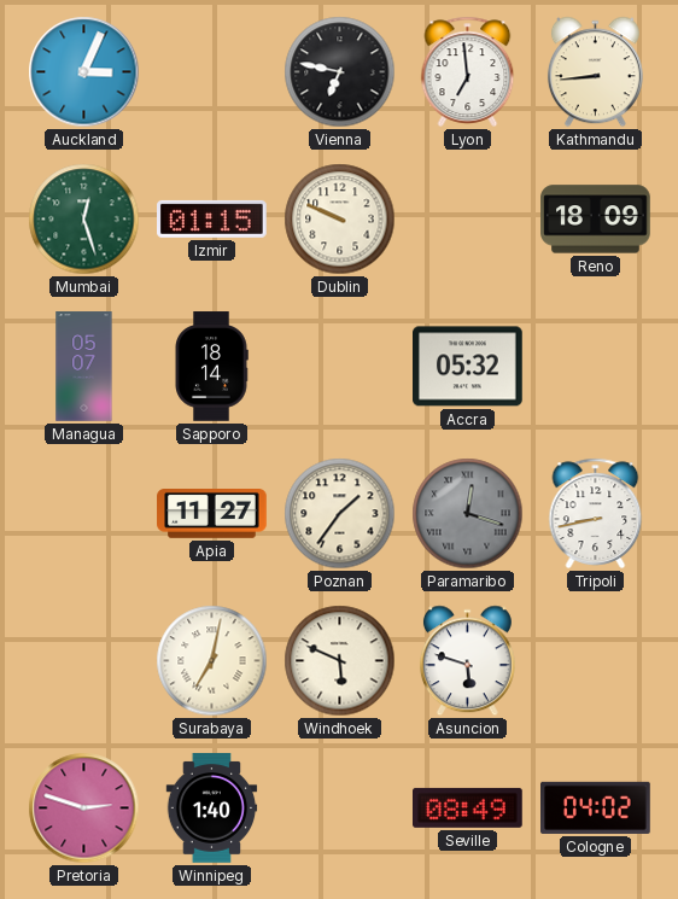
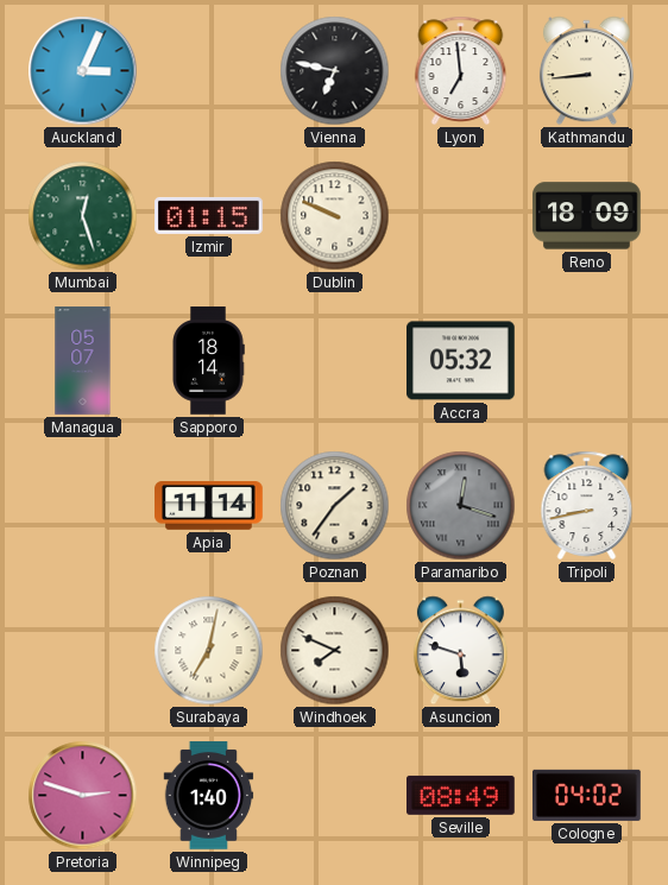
Apia: 11:27 -> 11:14
Windhoek: 5:49 -> 7:49
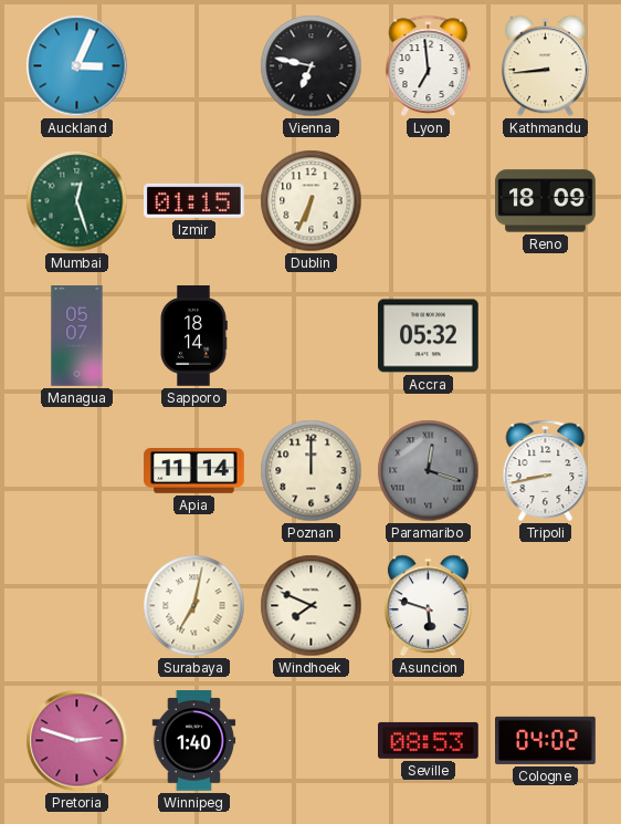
Dublin: 9:49 -> 6:34
Poznan: 1:36 -> 12:00
Seville: 08:49 -> 08:53
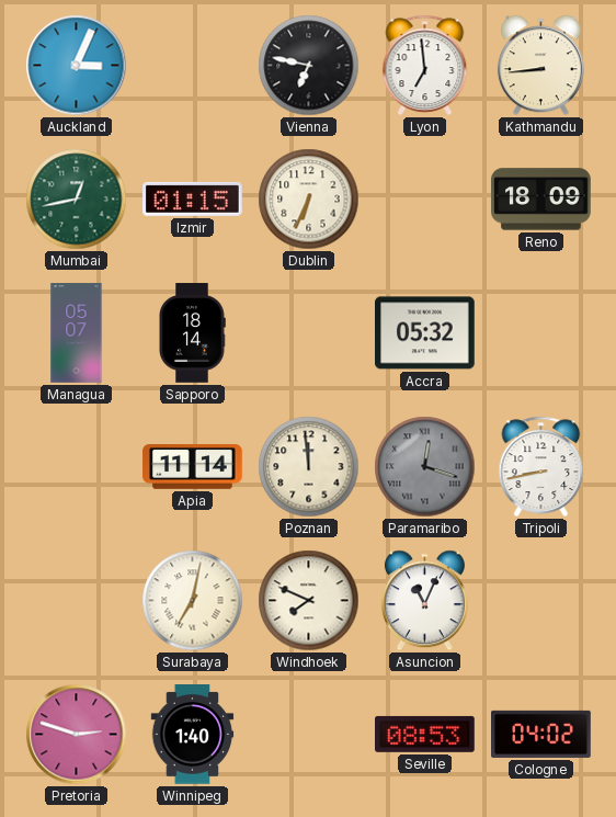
Mumbai: 12:27 -> 12:43
Poznan: 12:00 -> 11:59
Asuncion: 5:48 -> 11:04
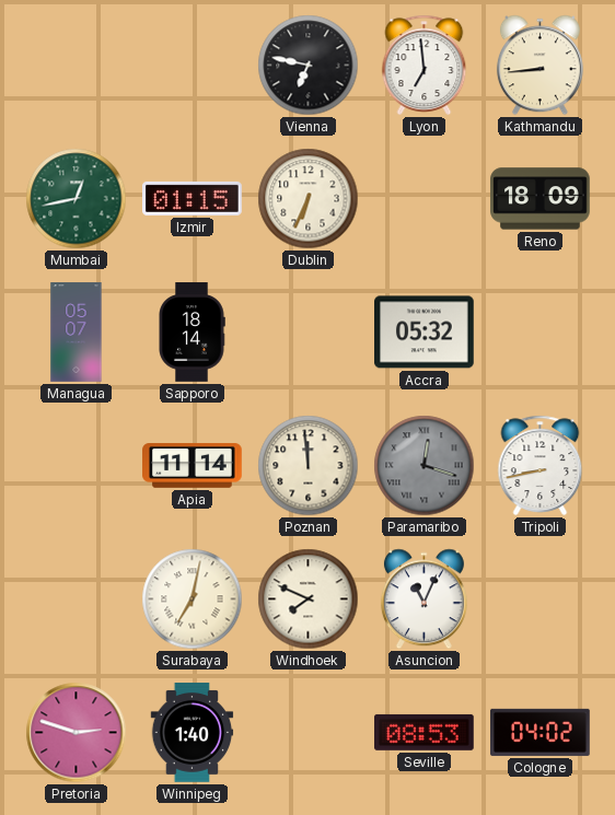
Auckland: 3:04 -> none
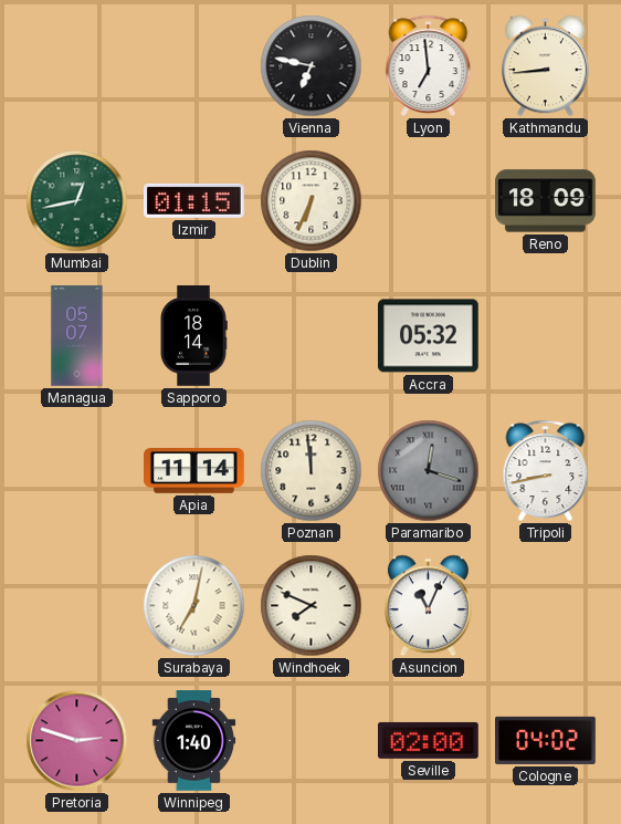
Seville: 08:53 -> 02:00
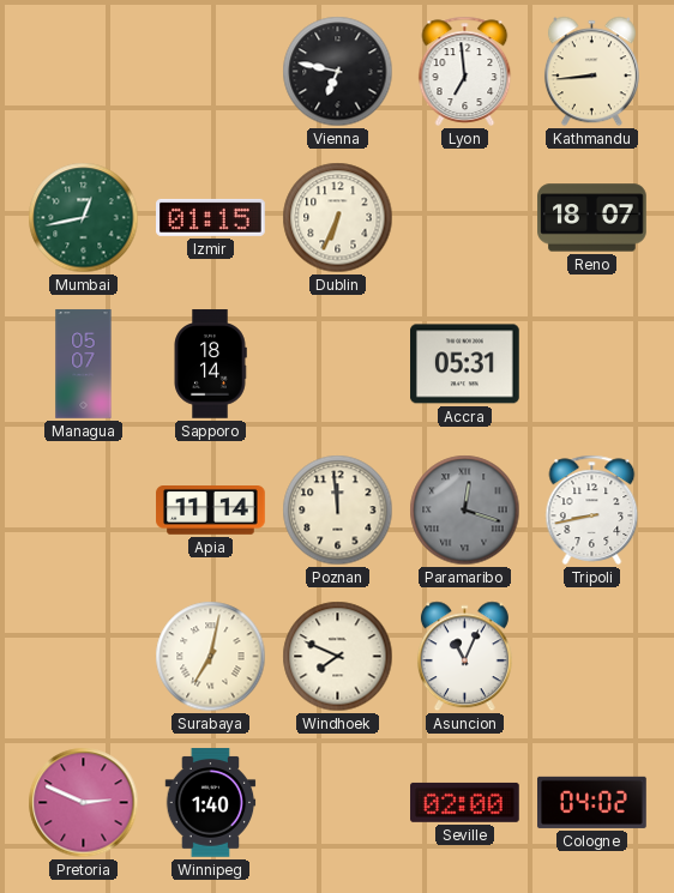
Reno: 18:09 -> 18:07
Accra: 05:32 -> 05:31
Pretoria: 2:48 -> 2:49
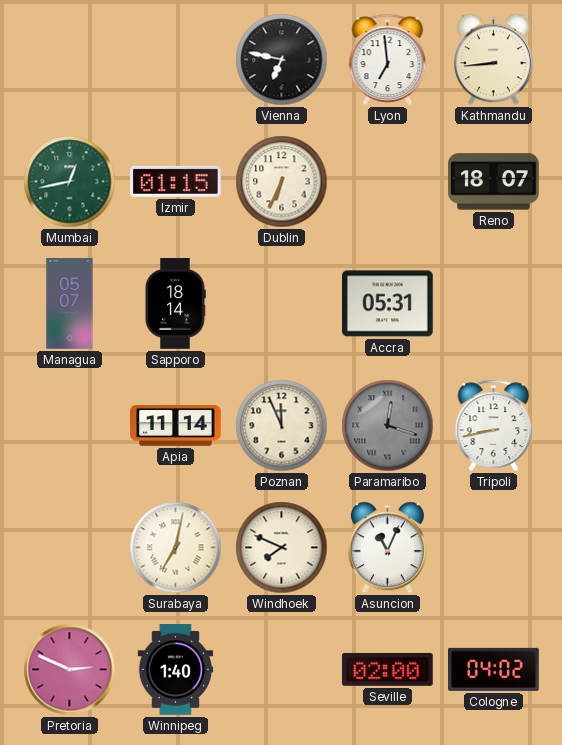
Poznan: 11:59 -> 11:56
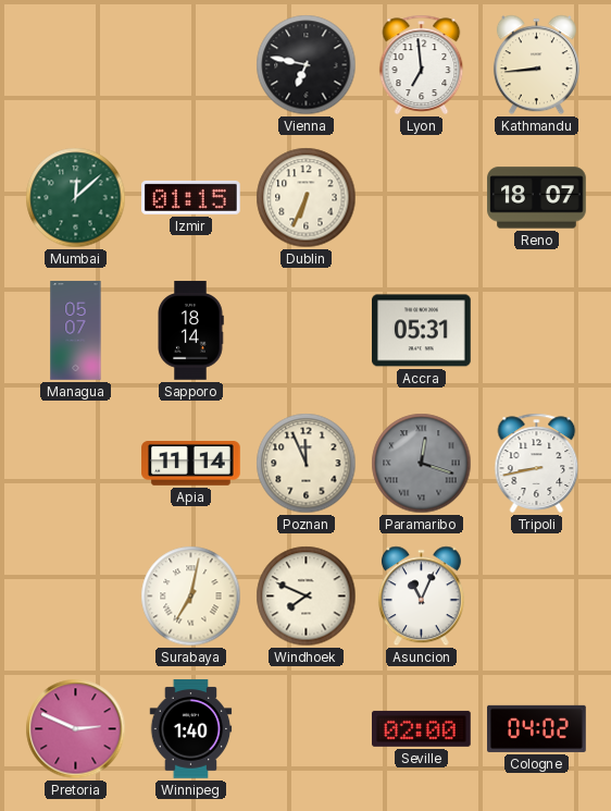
Mumbai: 12:43 -> 12:08
